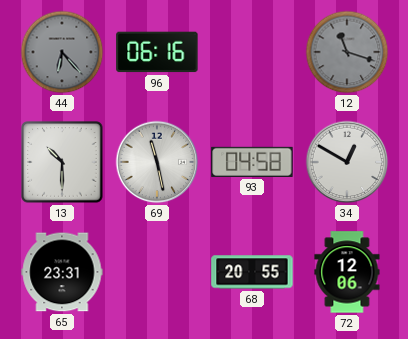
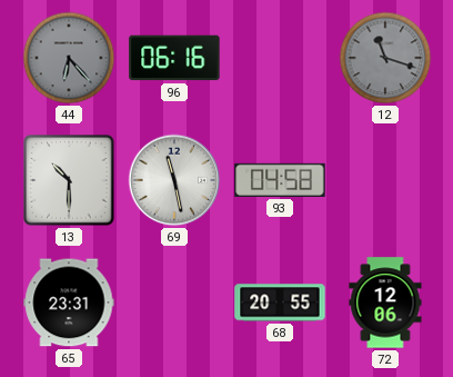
34: 12:50 -> none
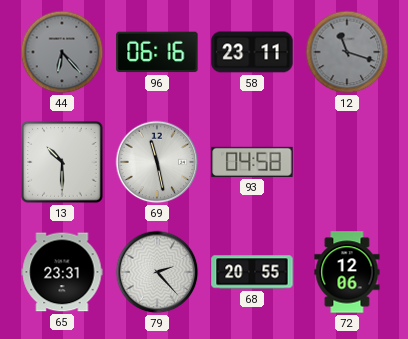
58: none -> 23:11
79: none -> 2:23
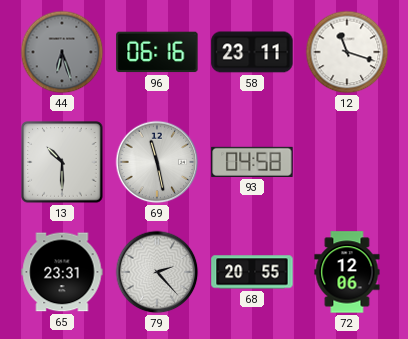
44: 6:23 -> 6:27
12 dial: grey -> white
